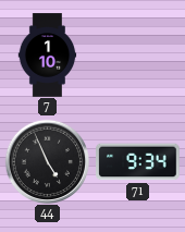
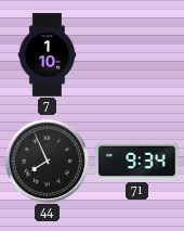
44: 4:56 -> 7:56
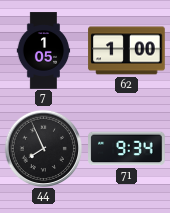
7: 1:10 -> 1:05
62: none -> 1:00
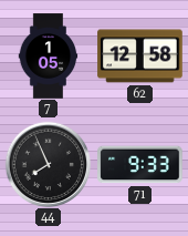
62: 1:00 -> 12:58
71: 9:34 -> 9:33
